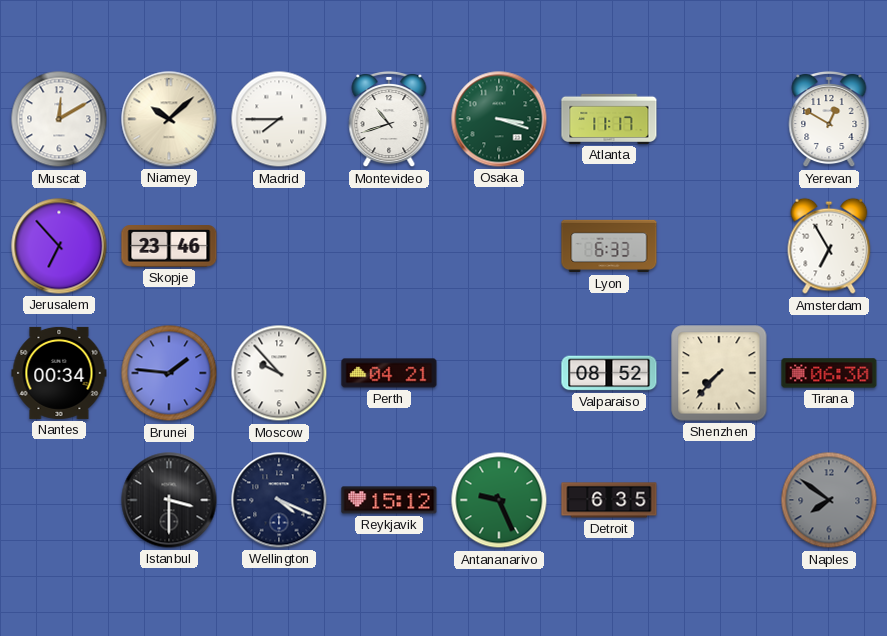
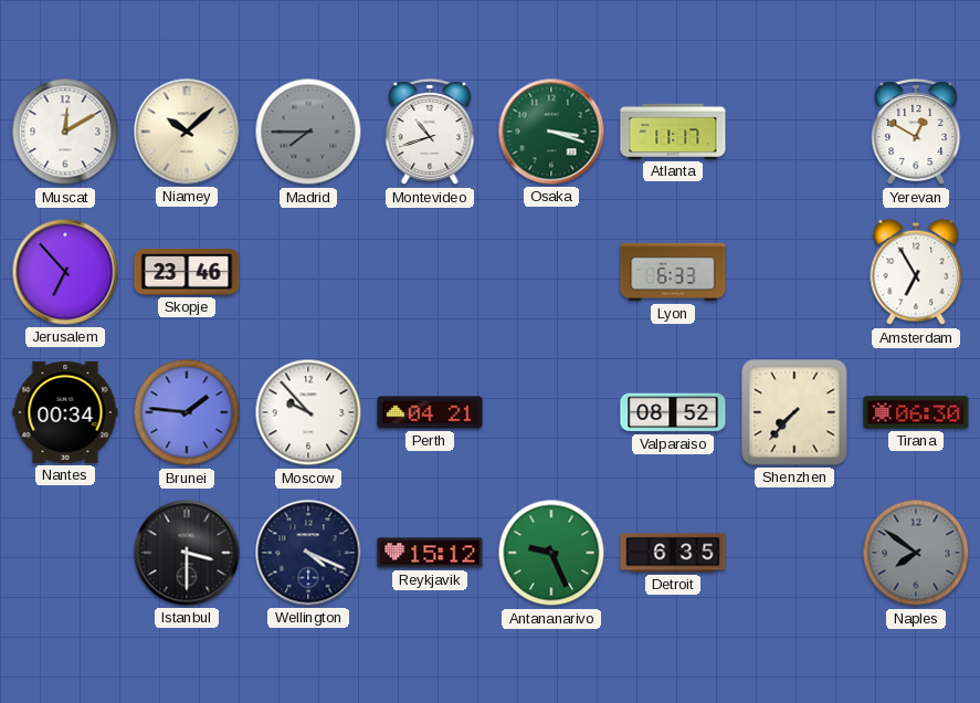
Madrid dial: white -> grey
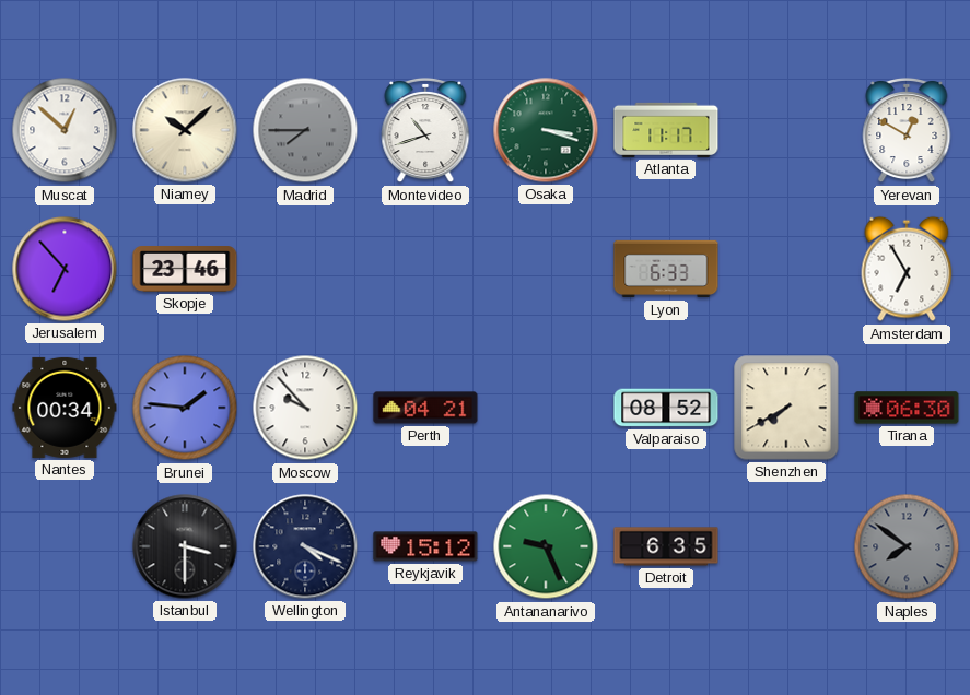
Muscat: 12:10 -> 12:52
Shenzhen: 7:37 -> 7:40
